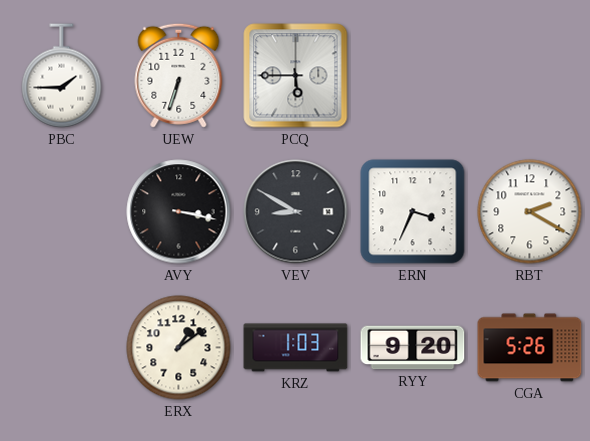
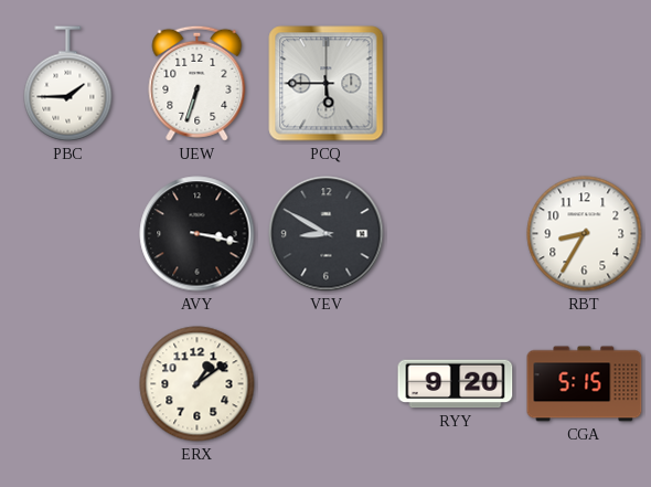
ERN: 3:34 -> none
RBT: 2:20 -> 8:35
KRZ: 1:03 -> none
CGA: 5:26 -> 5:15
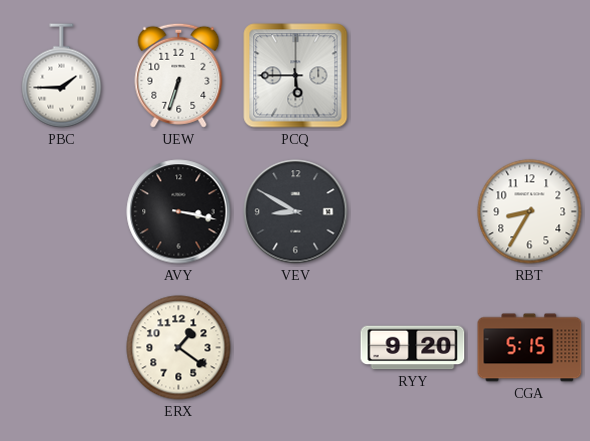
ERX: 1:09 -> 1:21
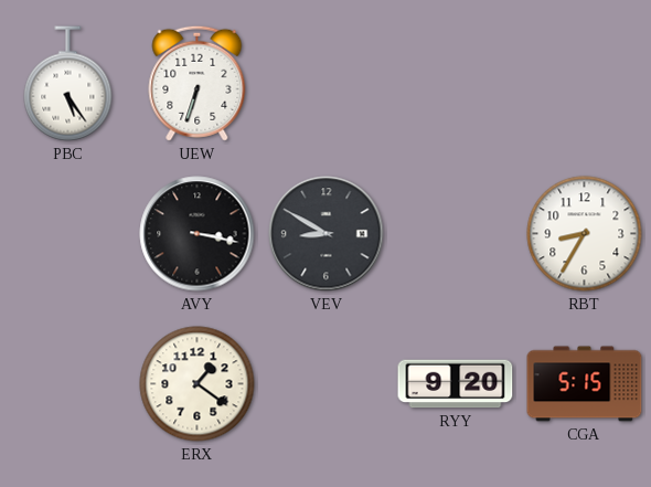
PBC: 1:45 -> 5:24
PCQ: 5:45 -> none
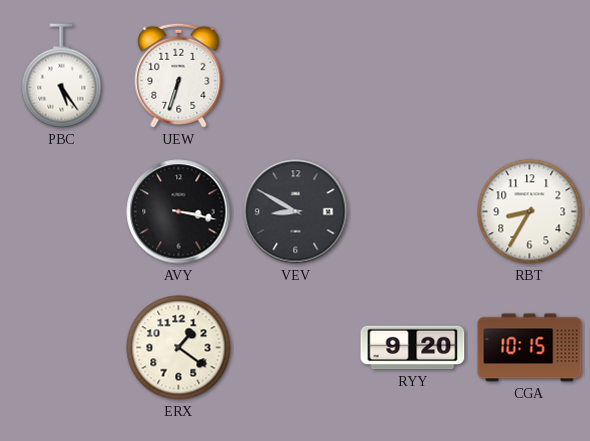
CGA: 5:15 -> 10:15
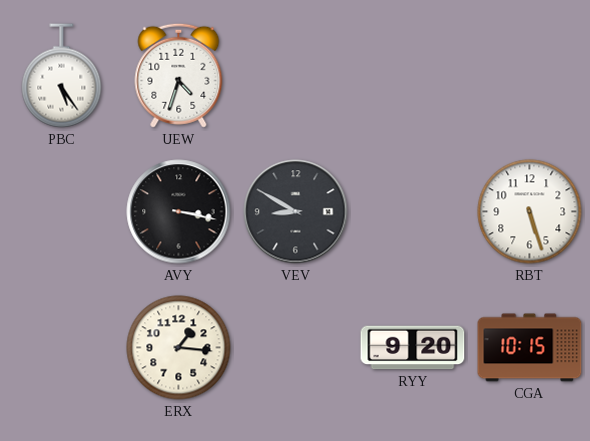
UEW: 6:33 -> 4:33
RBT: 8:35 -> 5:27
ERX: 1:21 -> 1:16
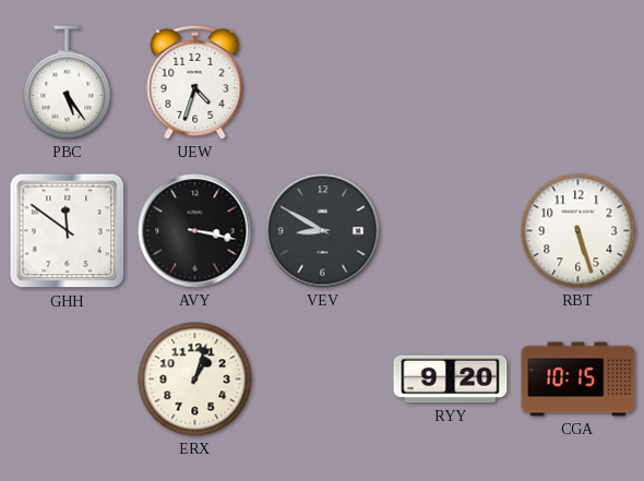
GHH: none -> 11:51
ERX: 1:16 -> 1:03
